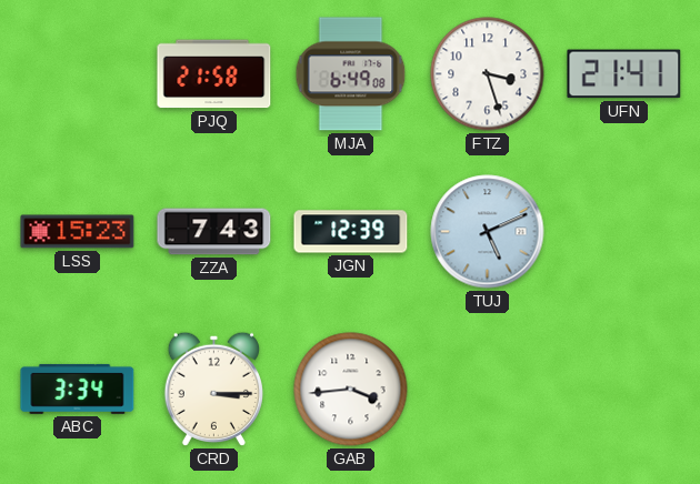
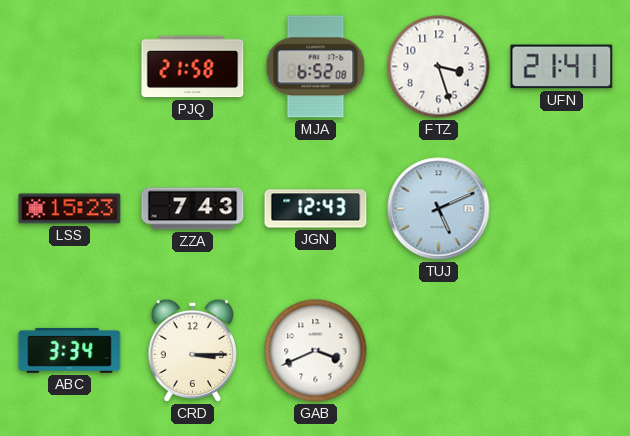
MJA: 6:49 -> 6:52
JGN: 12:39 -> 12:43
GAB: 3:44 -> 3:41
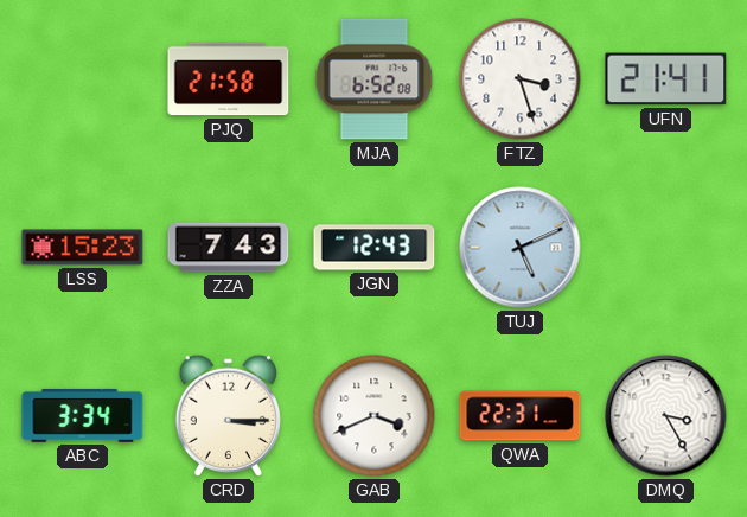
QWA: none -> 22:31
DMQ: none -> 3:25
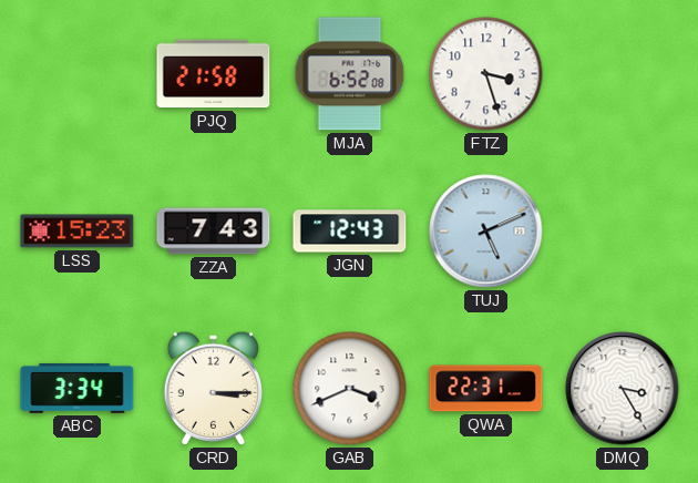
UFN: 21:41 -> none
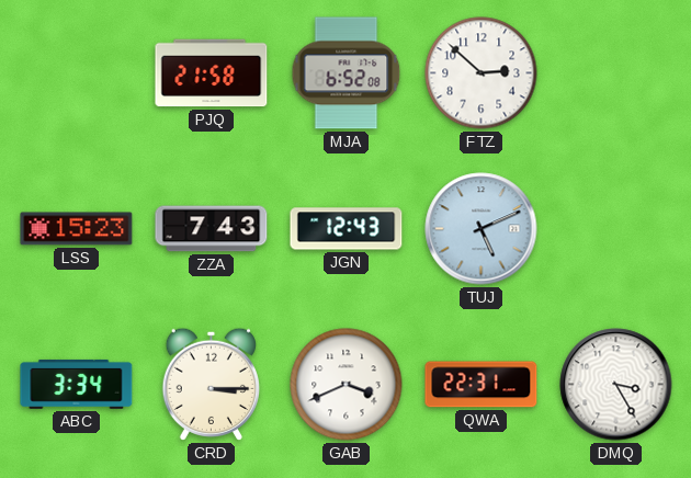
FTZ: 3:27 -> 2:52
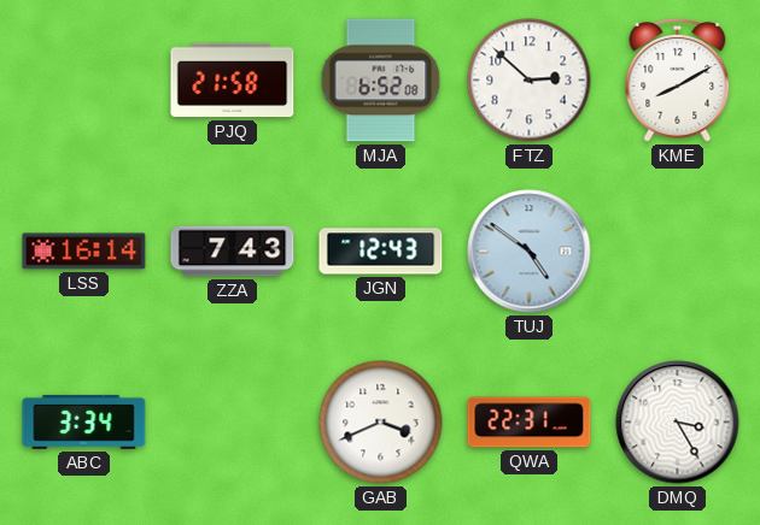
KME: none -> 8:10
LSS: 15:23 -> 16:14
TUJ: 5:11 -> 4:51
CRD: 3:15 -> none
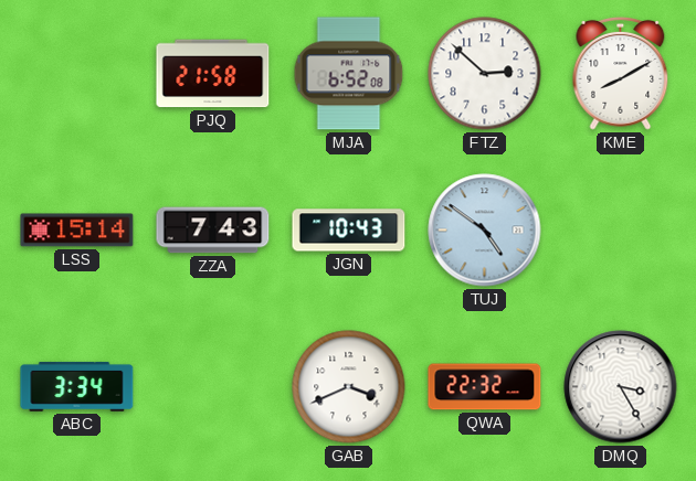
LSS: 16:14 -> 15:14
JGN: 12:43 -> 10:43
QWA: 22:31 -> 22:32
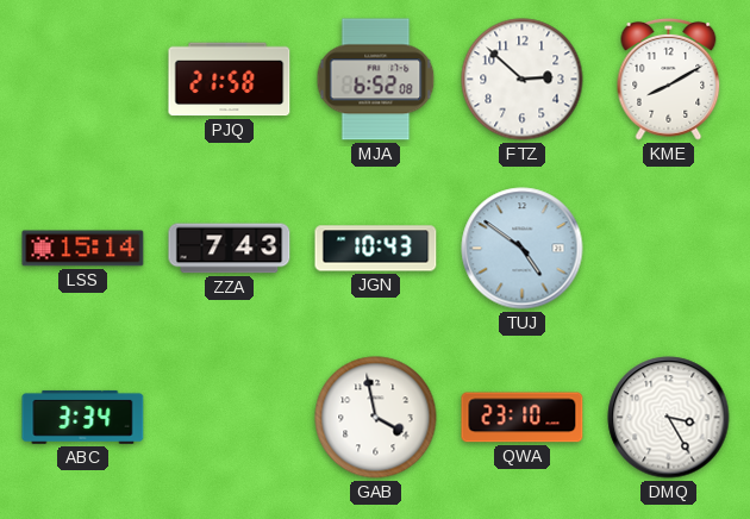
GAB: 3:41 -> 3:58
QWA: 22:32 -> 23:10
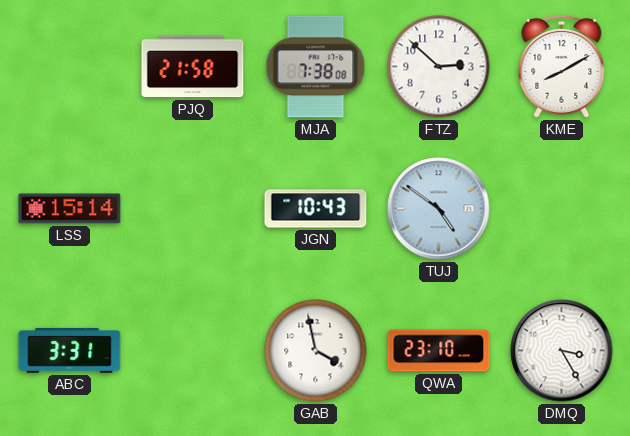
MJA: 6:52 -> 7:38
ZZA: 7:43 -> none
ABC: 3:34 -> 3:31
